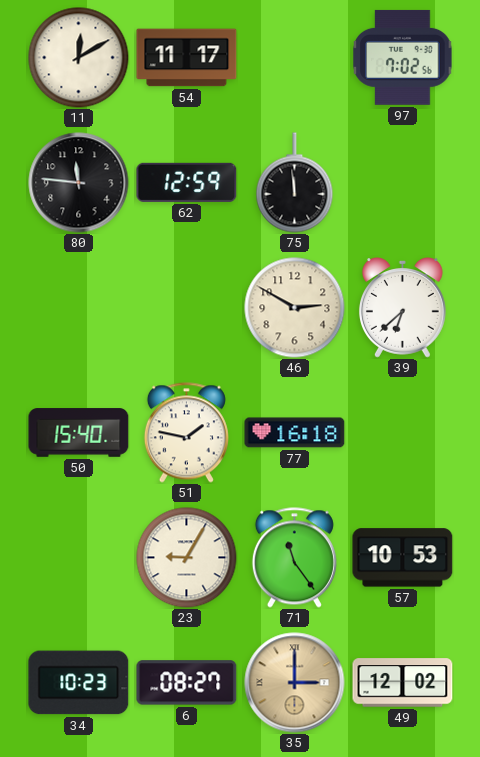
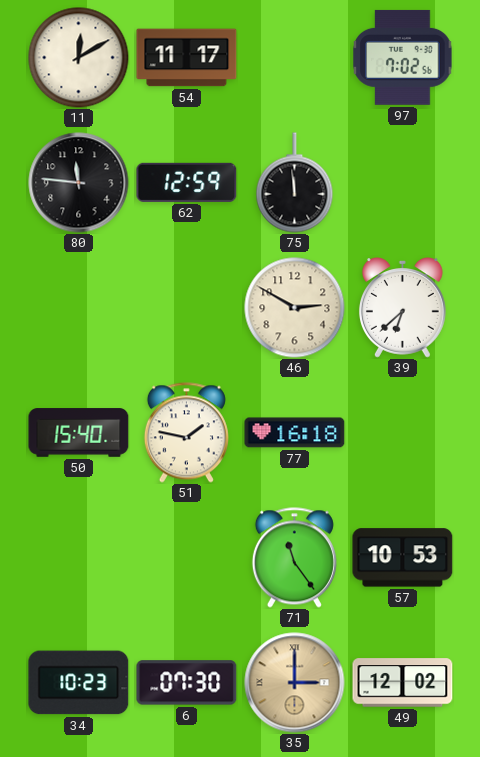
23: 9:05 -> none
6: 08:27 -> 07:30
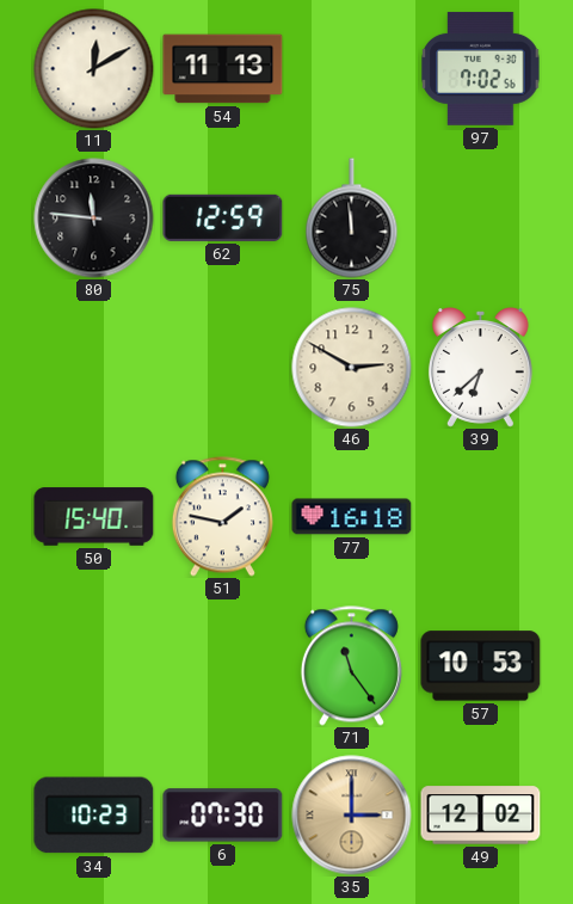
54: 11:17 -> 11:13
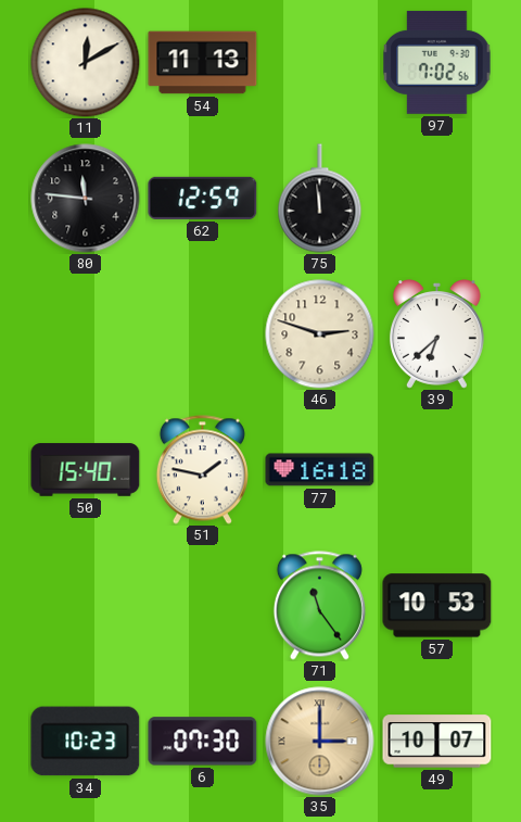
46: 2:50 -> 2:48
49: 12:02 -> 10:07
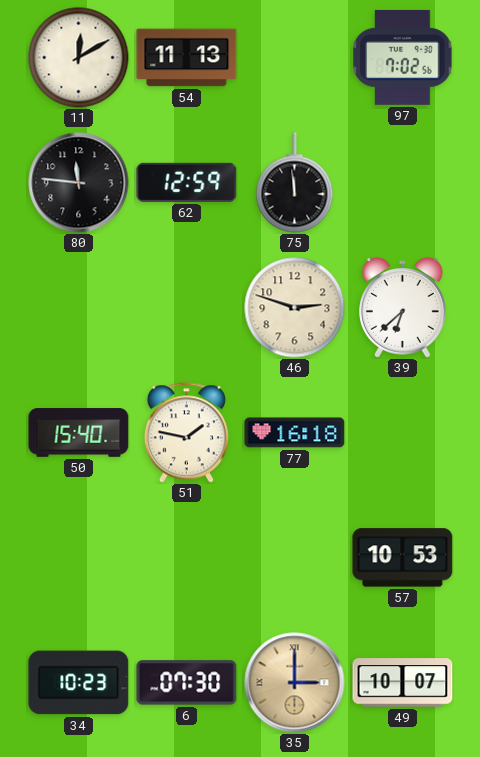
71: 11:24 -> none
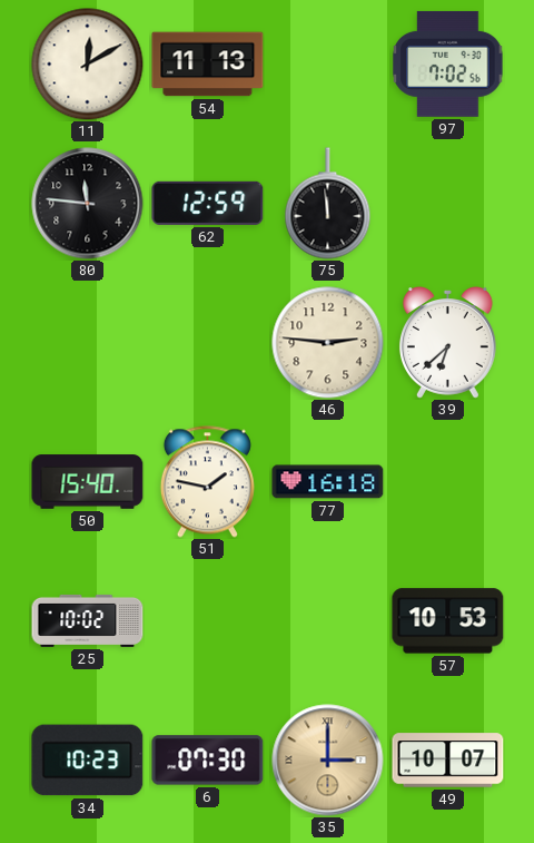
46: 2:48 -> 2:46
25: none -> 10:02
